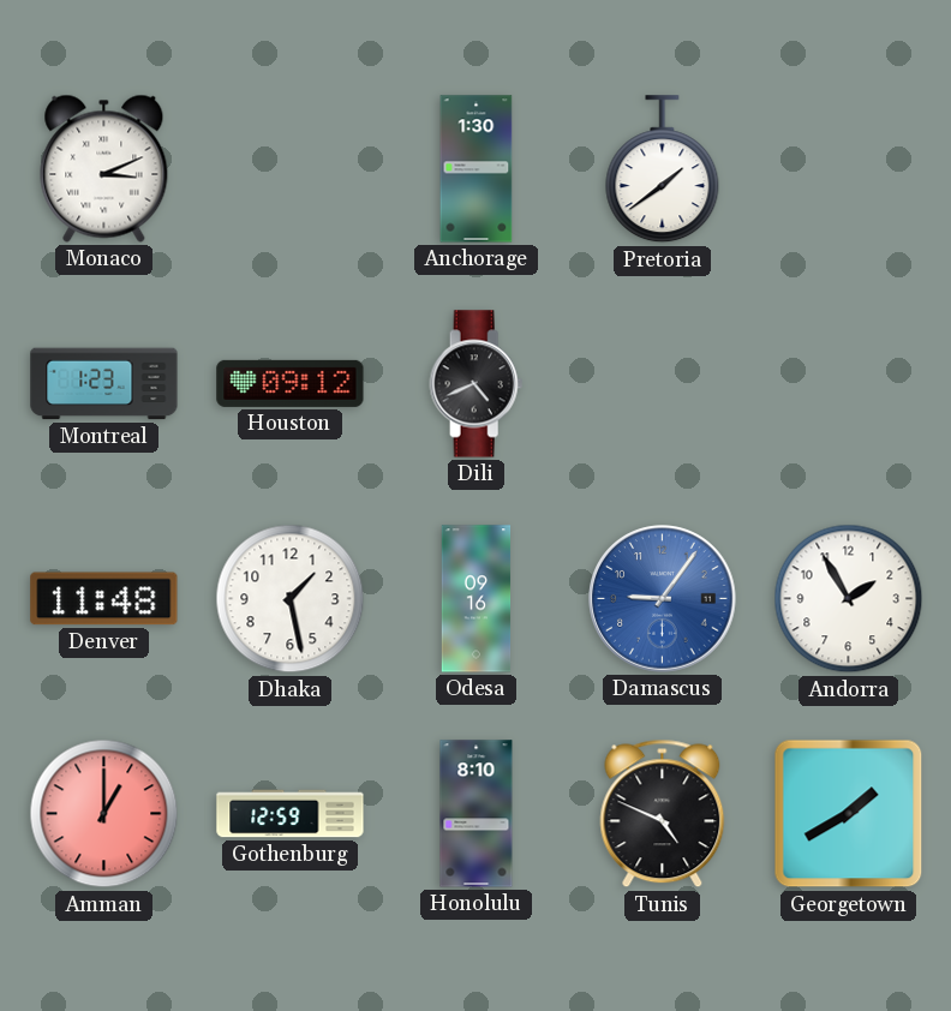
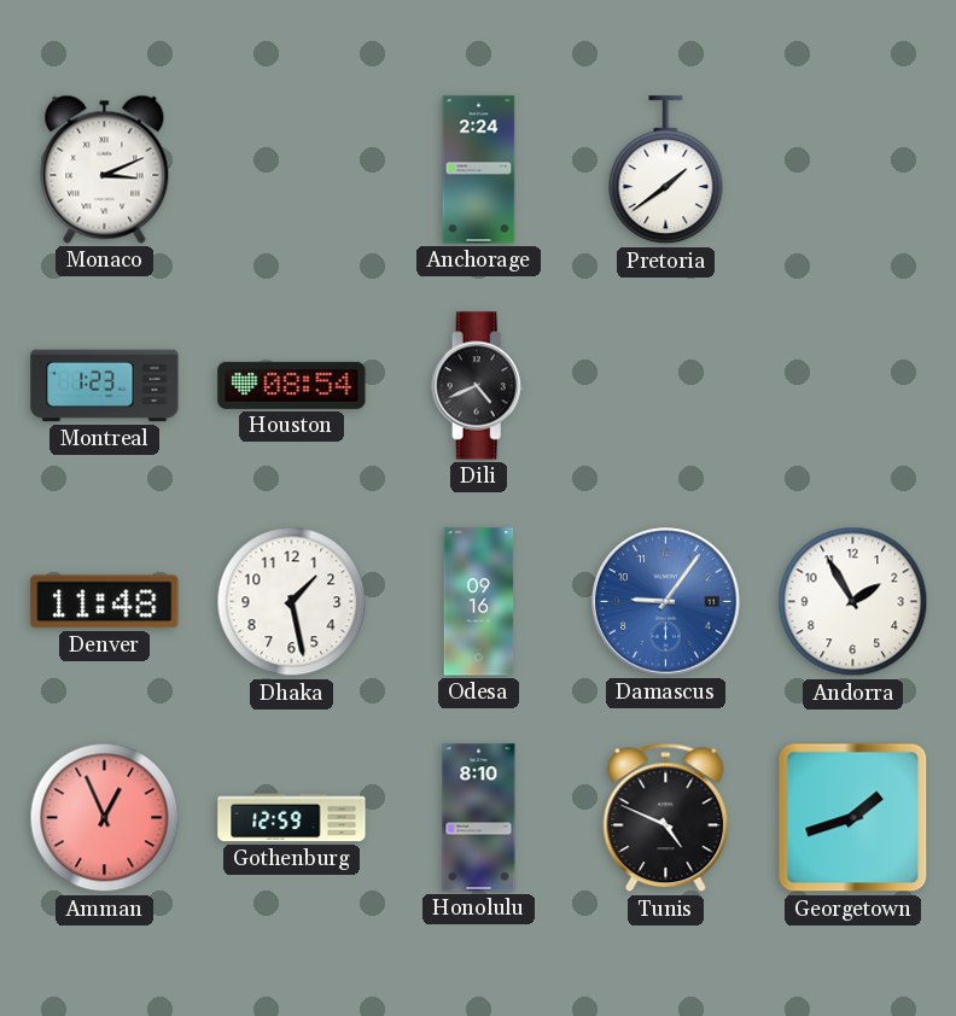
Anchorage: 1:30 -> 2:24
Houston: 09:12 -> 08:54
Amman: 1:00 -> 12:56
Georgetown: 1:40 -> 1:42
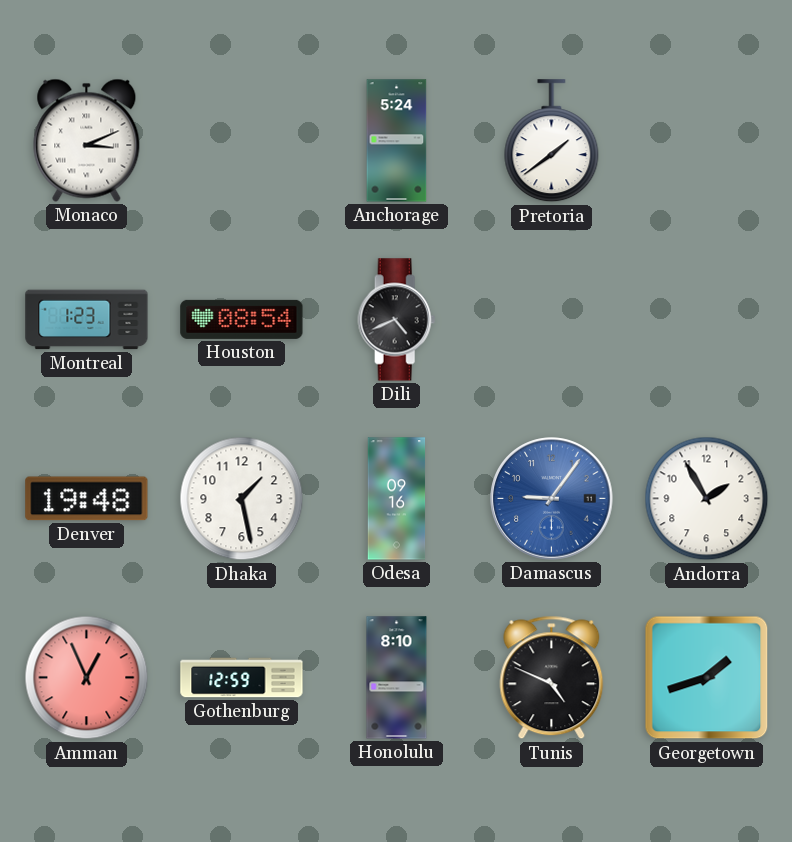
Anchorage: 2:24 -> 5:24
Denver: 11:48 -> 19:48
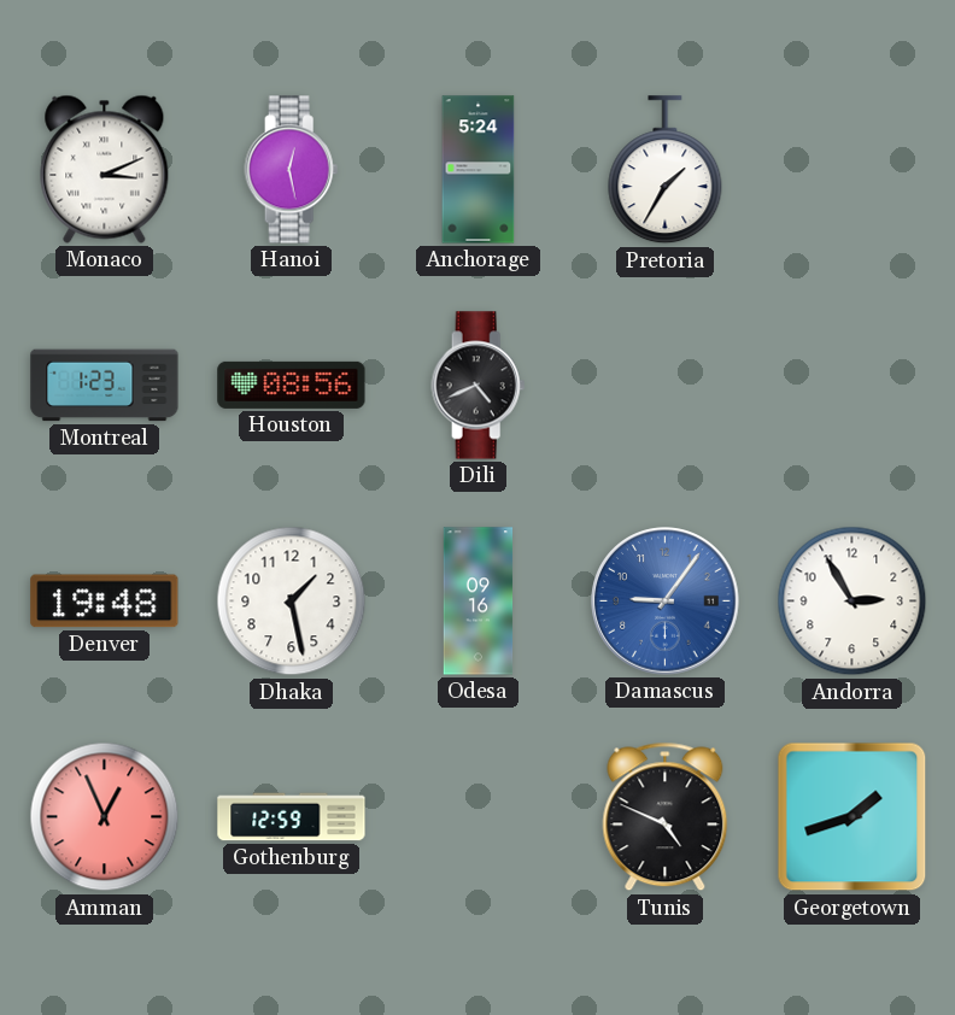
Hanoi: none -> 12:28
Pretoria: 1:39 -> 1:35
Houston: 08:54 -> 08:56
Andorra: 1:55 -> 2:55
Honolulu: 8:10 -> none
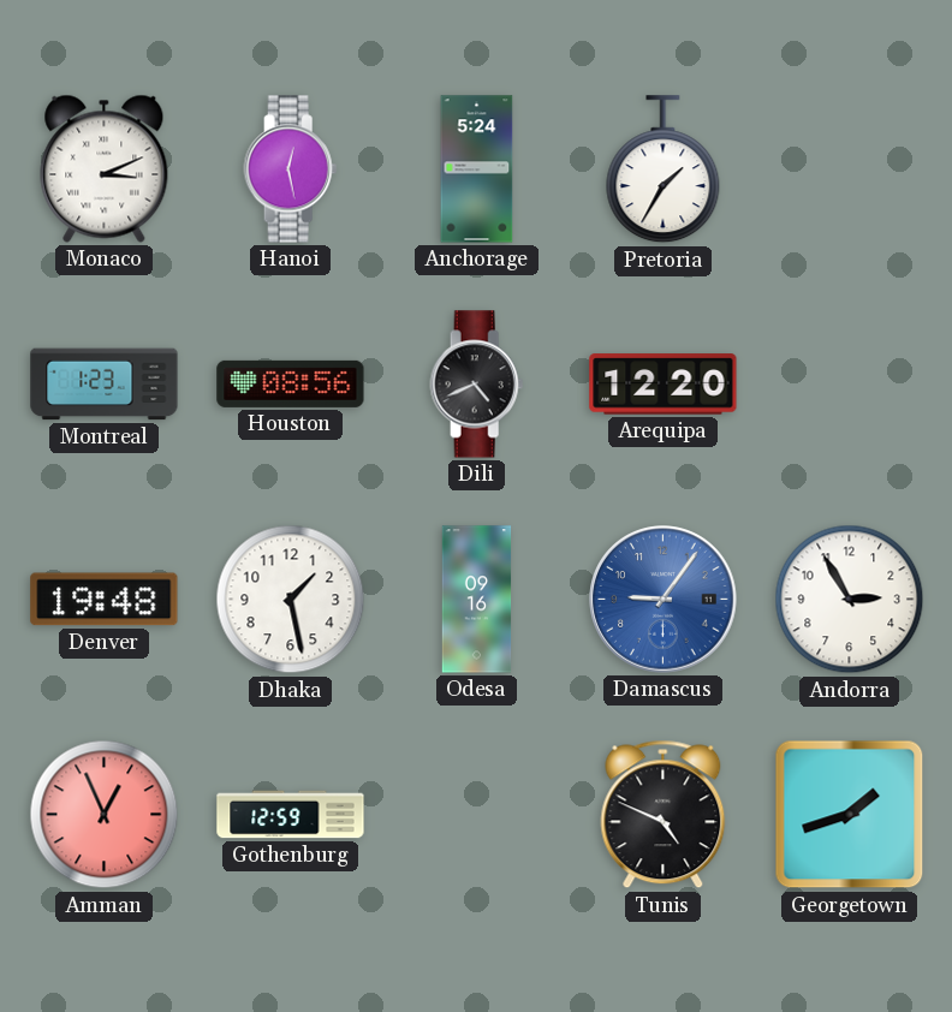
Arequipa: none -> 12:20
